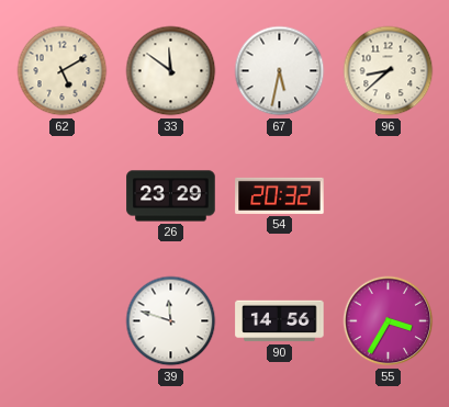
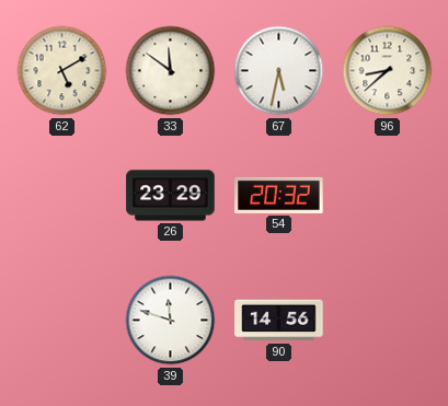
55: 3:35 -> none
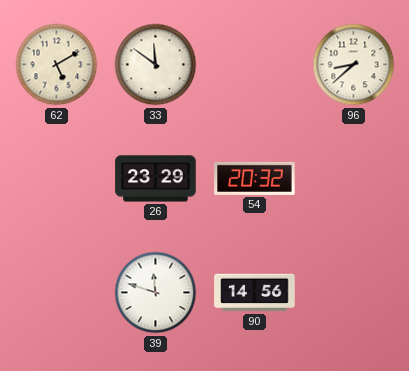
67: 5:32 -> none
